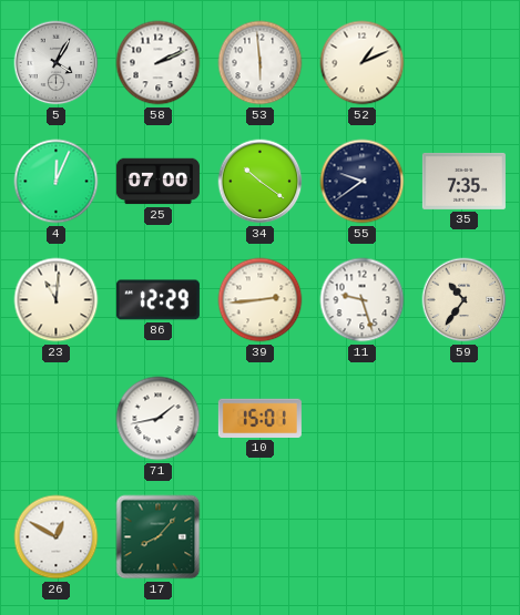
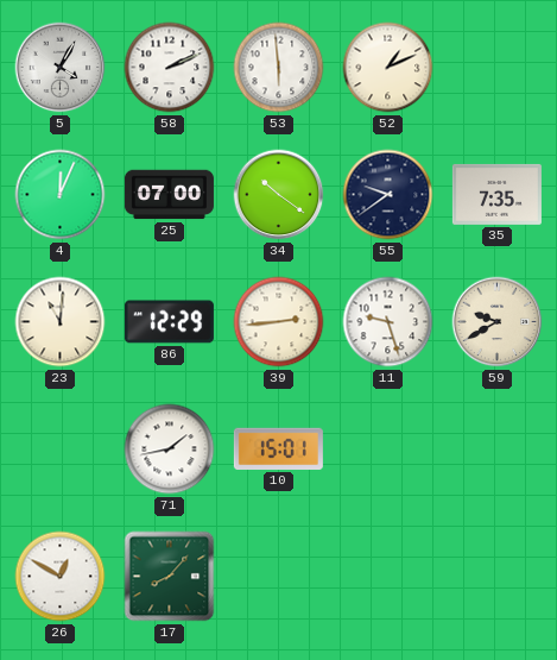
59: 10:36 -> 9:40
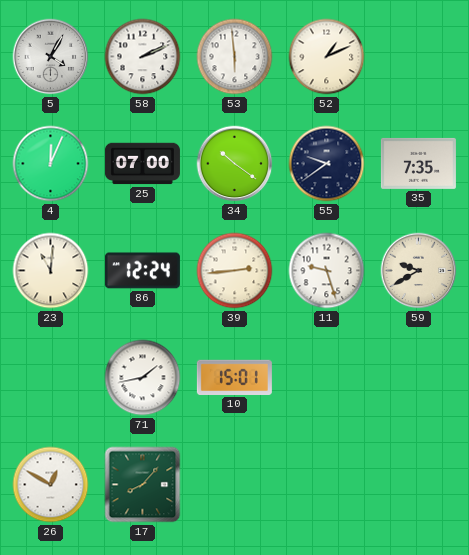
86: 12:29 -> 12:24
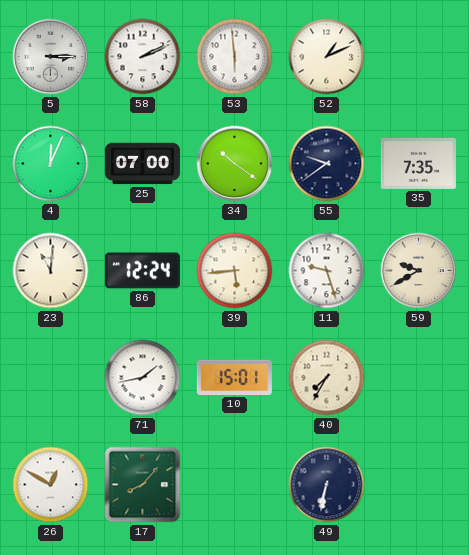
5: 4:05 -> 3:15
39: 2:44 -> 5:44
40: none -> 7:35
49: none -> 6:32
